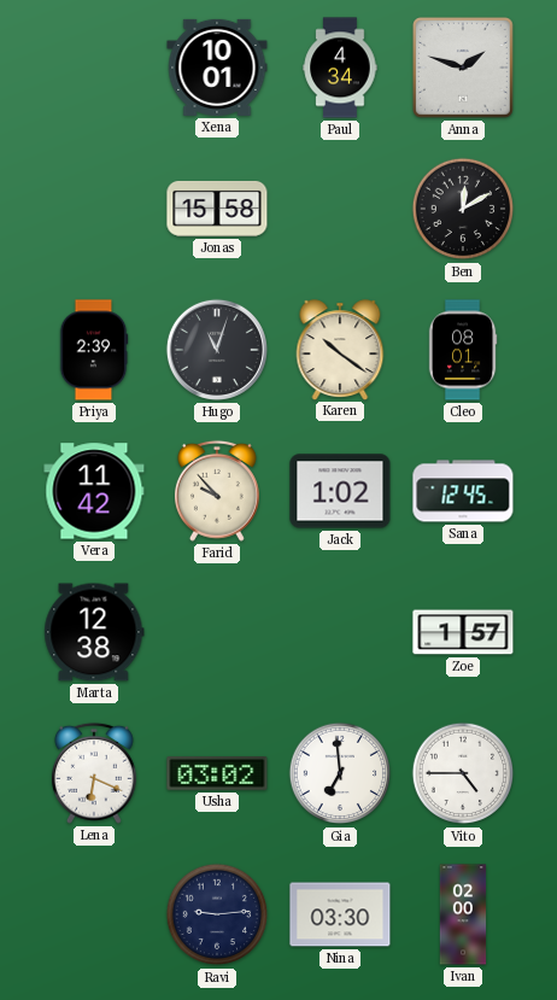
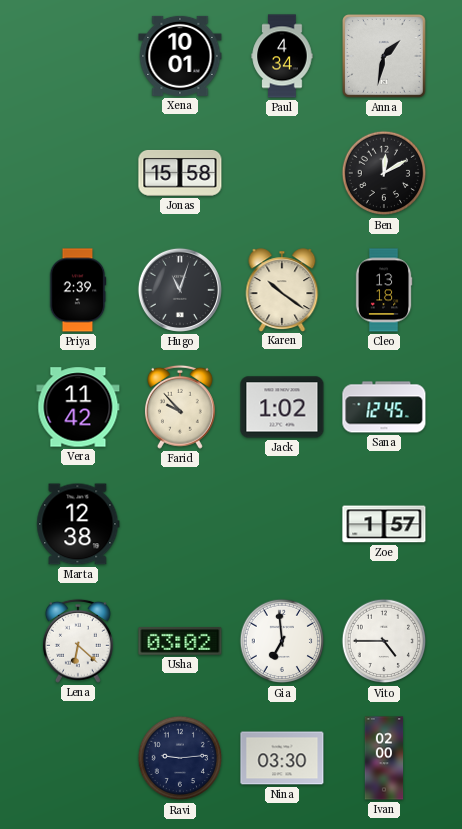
Anna: 1:48 -> 1:32
Cleo: 08:01 -> 13:18
Lena: 6:19 -> 6:22
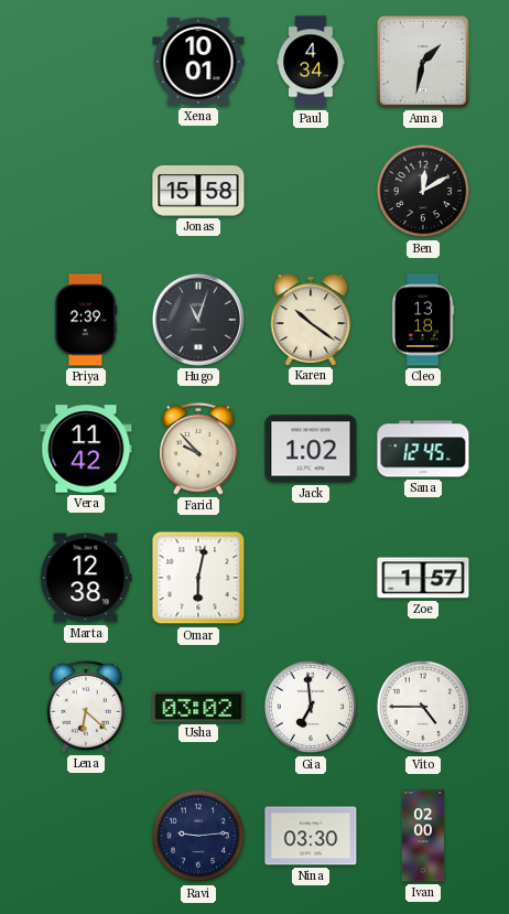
Omar: none -> 6:02
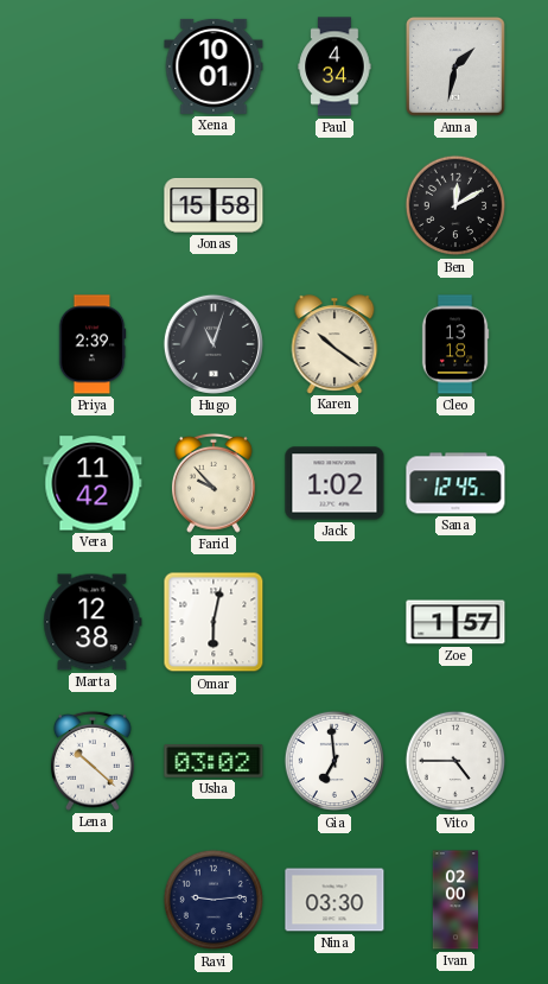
Lena: 6:22 -> 10:22
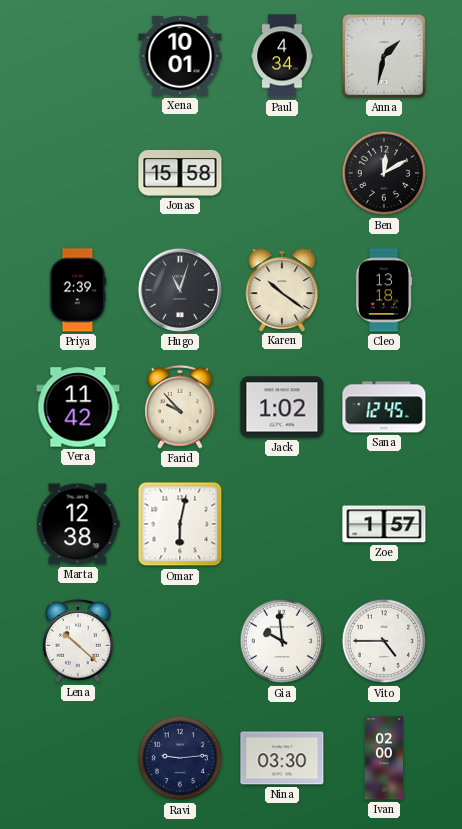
Usha: 03:02 -> none
Gia: 6:59 -> 9:59
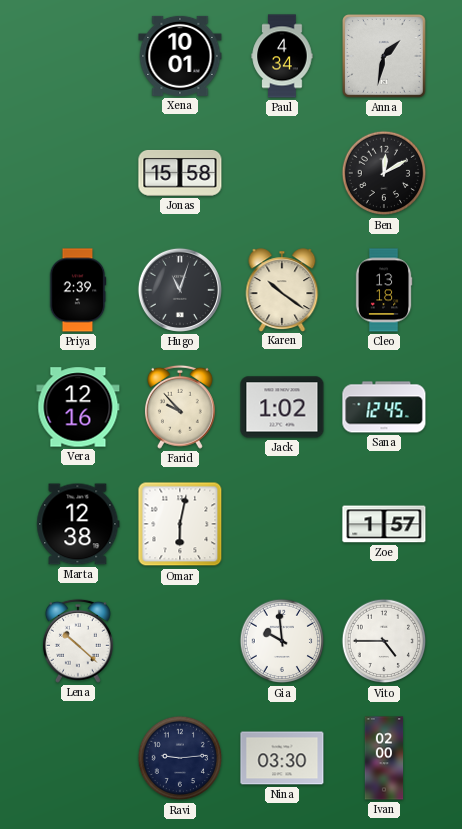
Vera: 11:42 -> 12:16
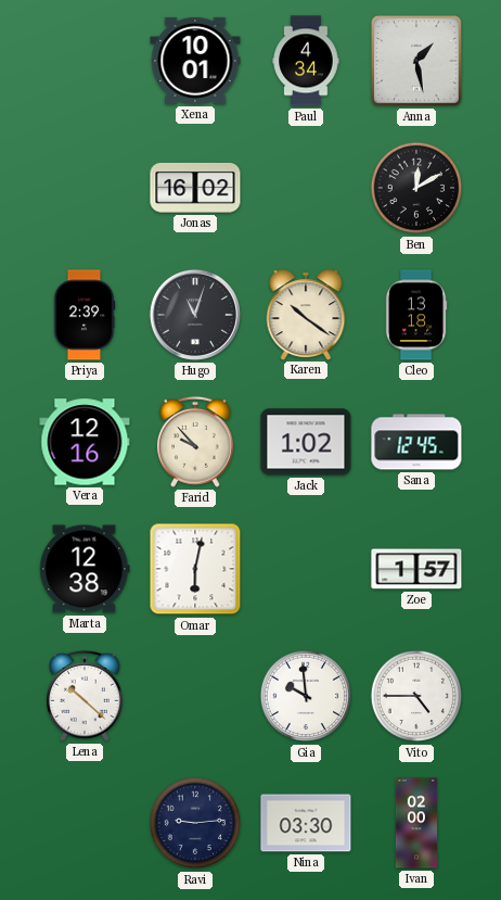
Anna: 1:32 -> 1:28
Jonas: 15:58 -> 16:02
